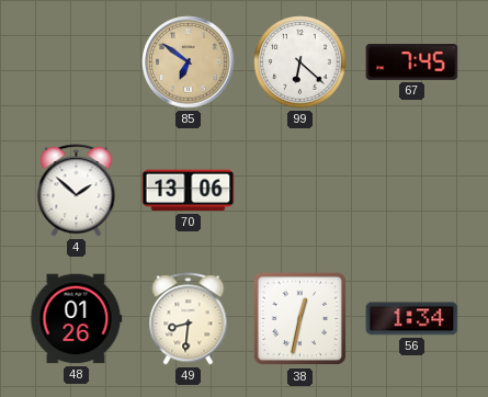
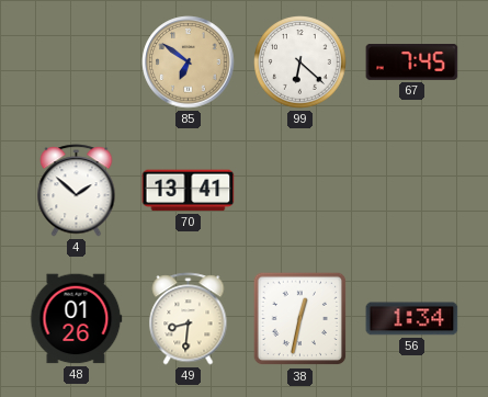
70: 13:06 -> 13:41
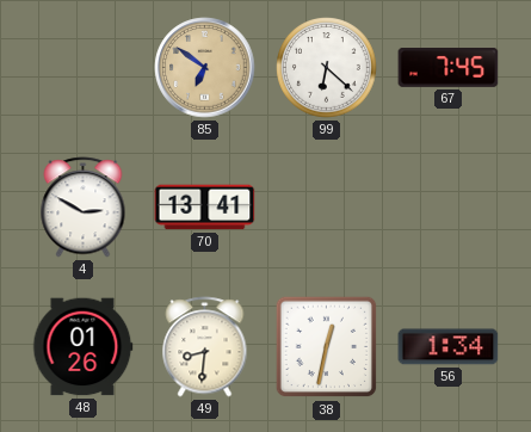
4: 1:52 -> 2:50
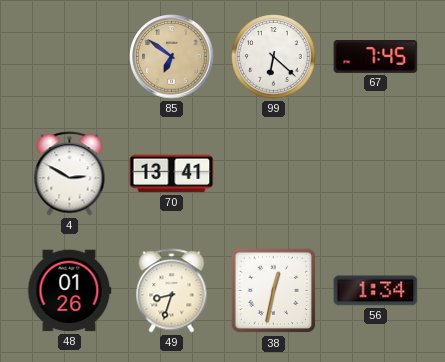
49: 8:31 -> 8:33
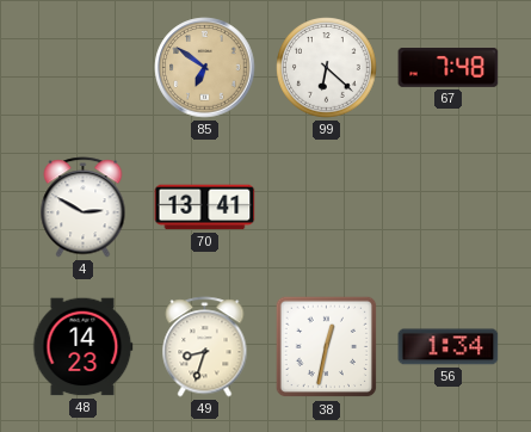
67: 7:45 -> 7:48
48: 01:26 -> 14:23
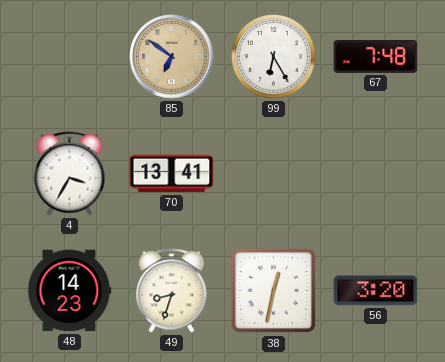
99: 6:22 -> 6:25
4: 2:50 -> 3:35
56: 1:34 -> 3:20
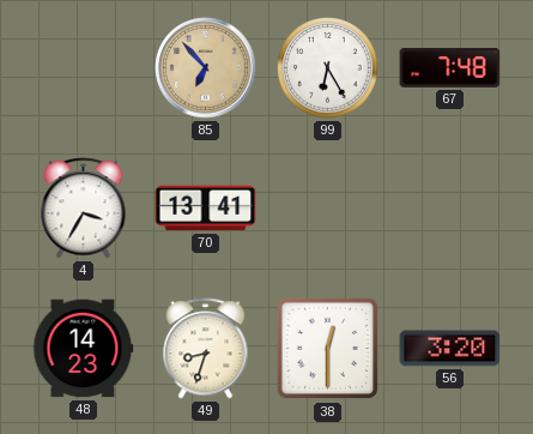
85: 6:51 -> 6:53
38: 12:32 -> 12:30
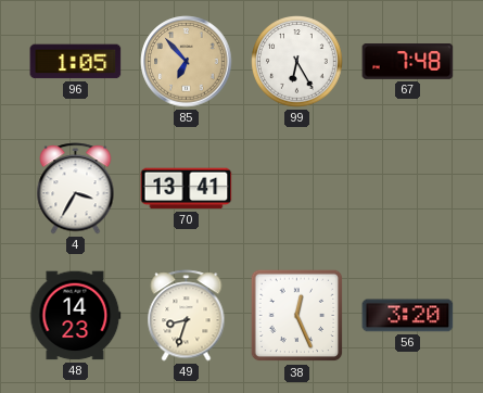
96: none -> 1:05
38: 12:30 -> 12:26
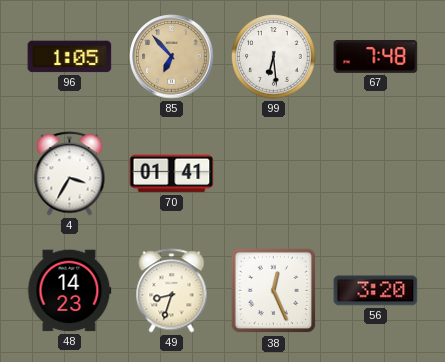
99: 6:25 -> 6:29
70: 13:41 -> 01:41
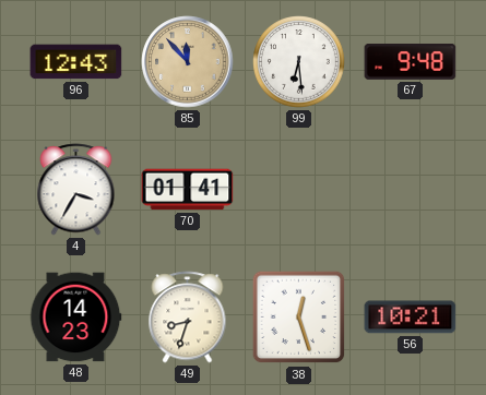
96: 1:05 -> 12:43
85: 6:53 -> 11:53
67: 7:48 -> 9:48
38: 12:26 -> 12:27
56: 3:20 -> 10:21
